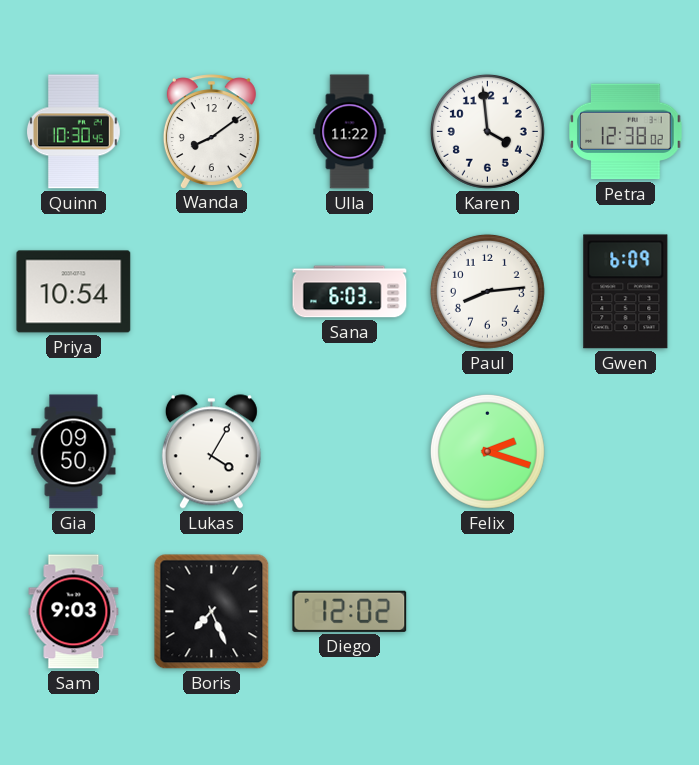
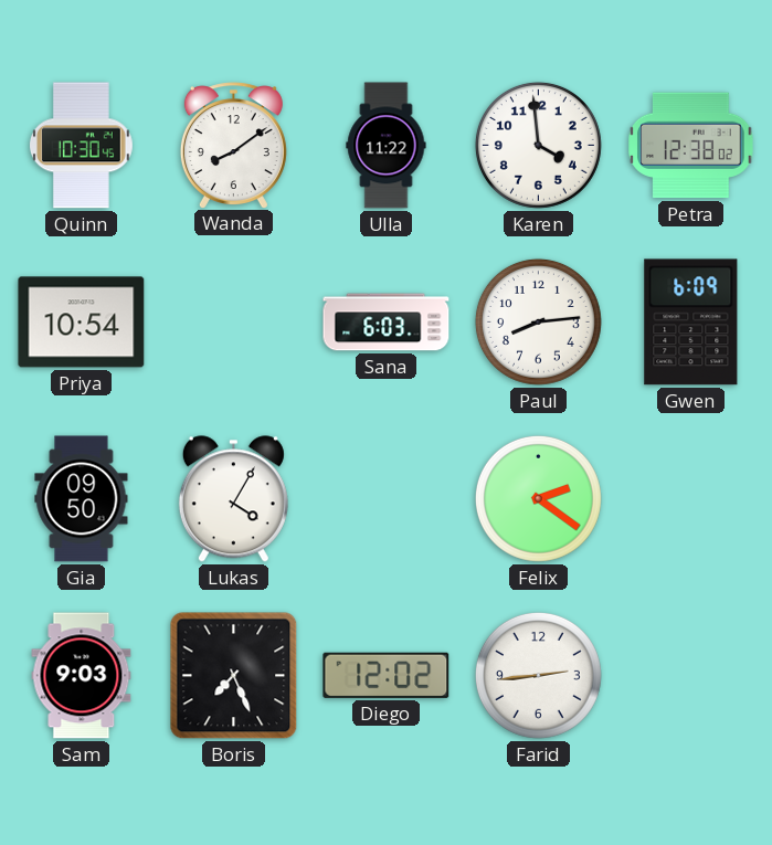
Felix: 2:18 -> 2:21
Farid: none -> 2:44
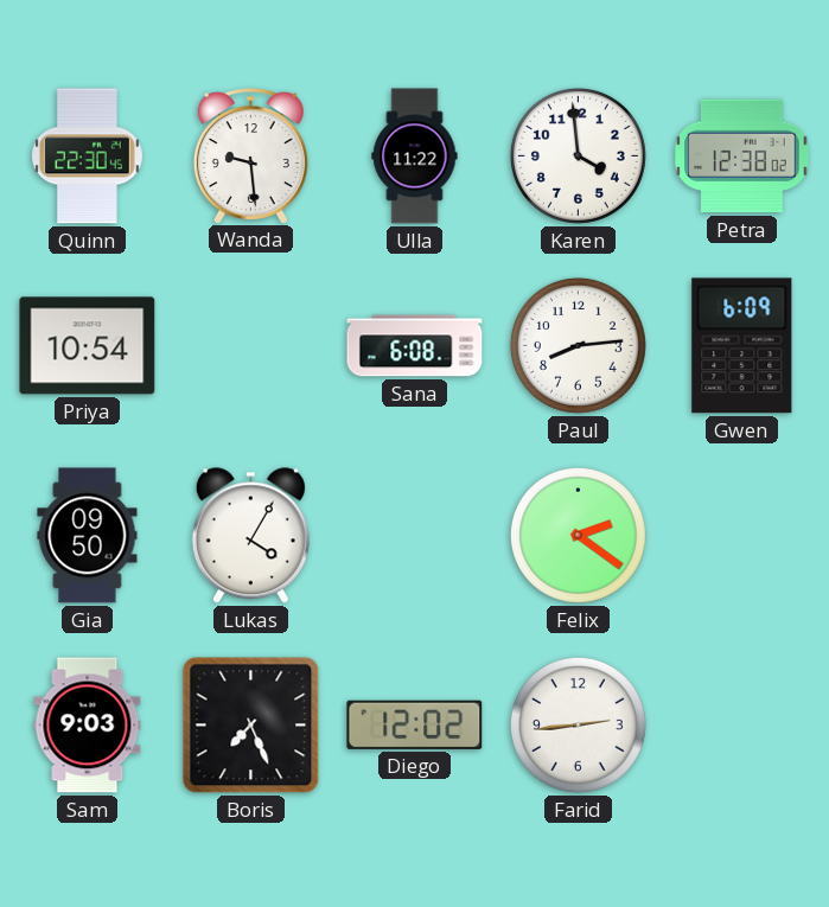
Quinn: 10:30 -> 22:30
Wanda: 8:09 -> 9:29
Sana: 6:03 -> 6:08
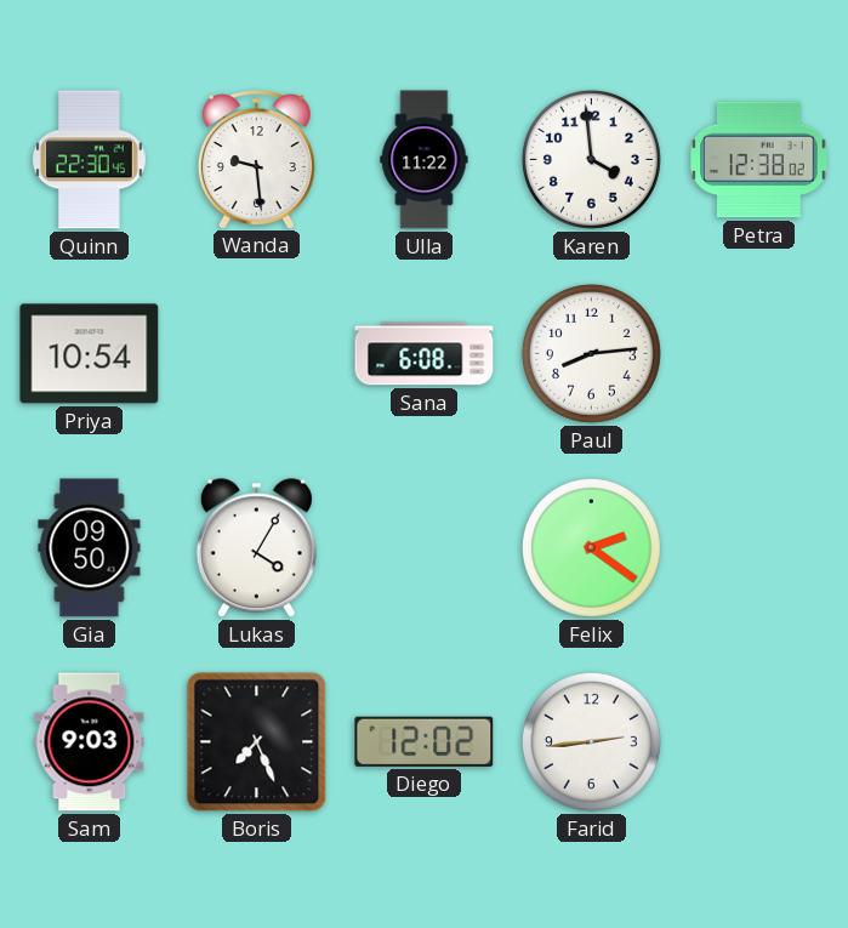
Gwen: 6:09 -> none
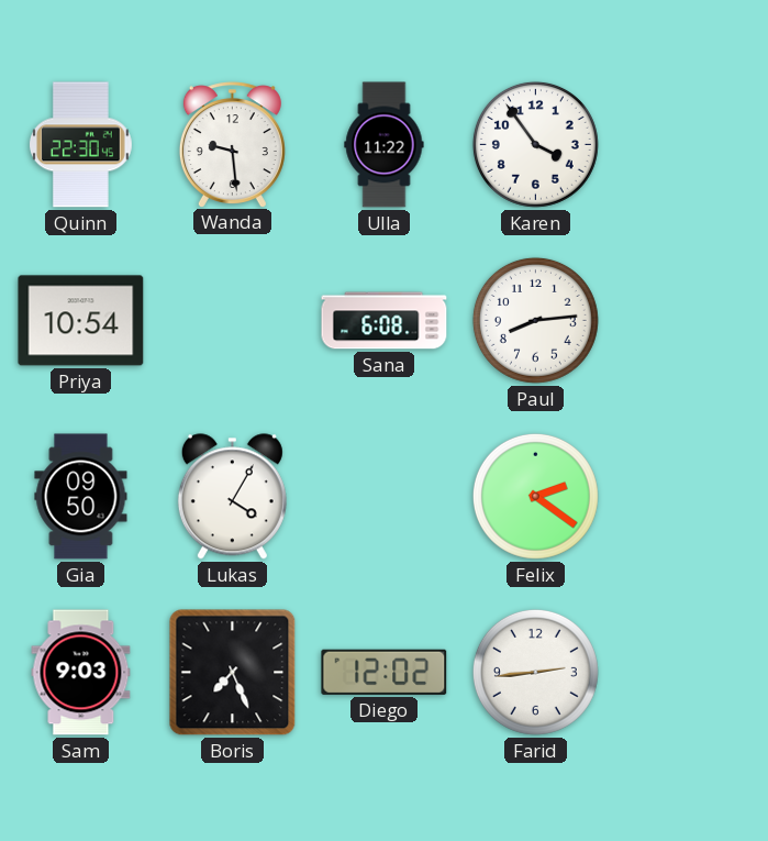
Karen: 3:59 -> 3:54
Petra: 12:38 -> none
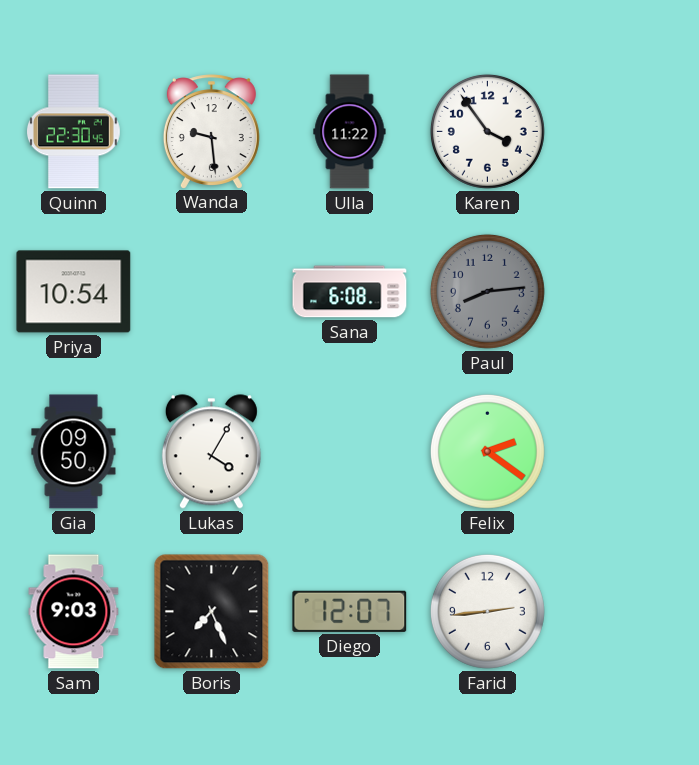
Paul dial: white -> grey
Diego: 12:02 -> 12:07
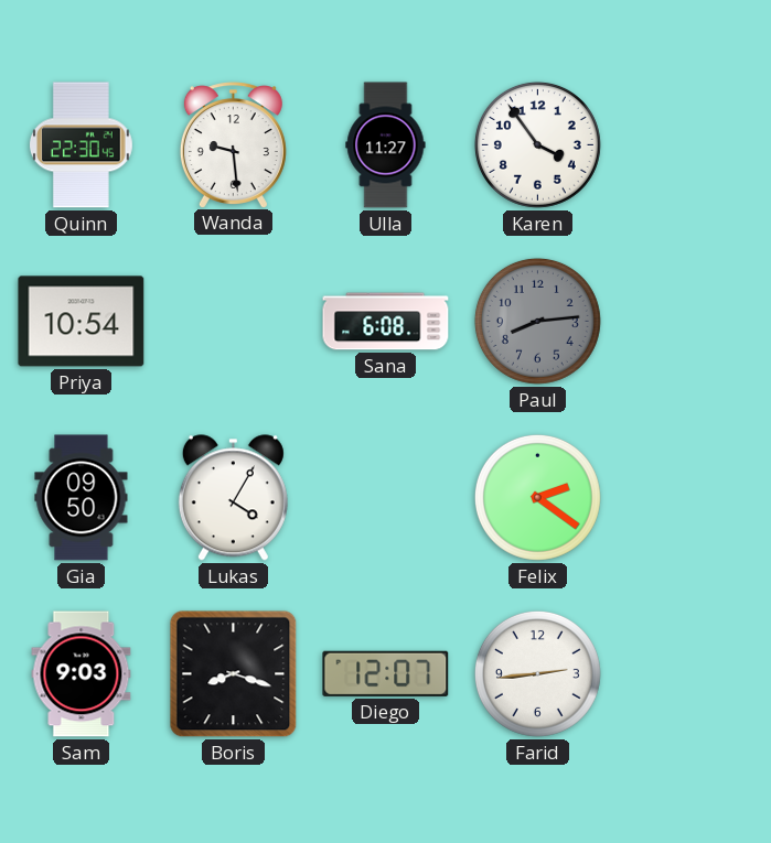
Ulla: 11:22 -> 11:27
Boris: 7:26 -> 8:18
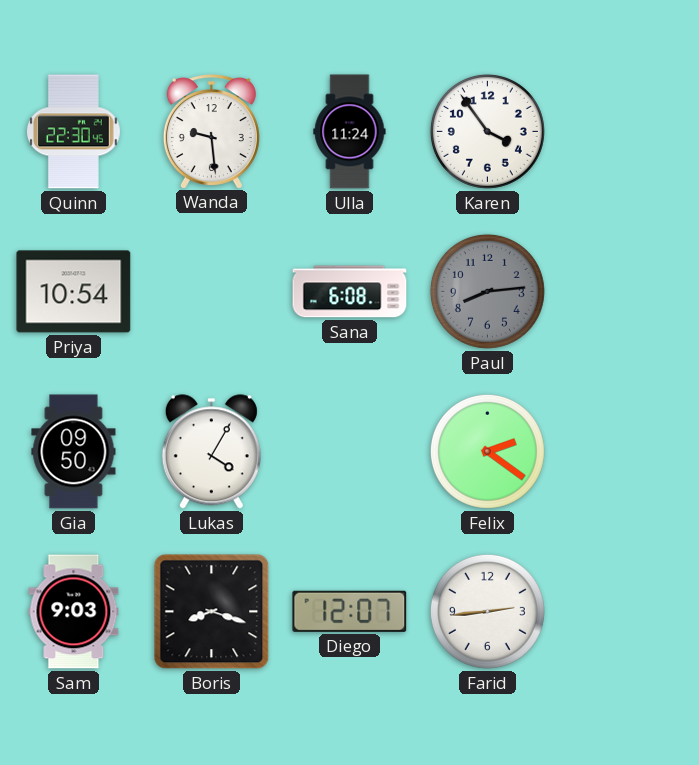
Ulla: 11:27 -> 11:24
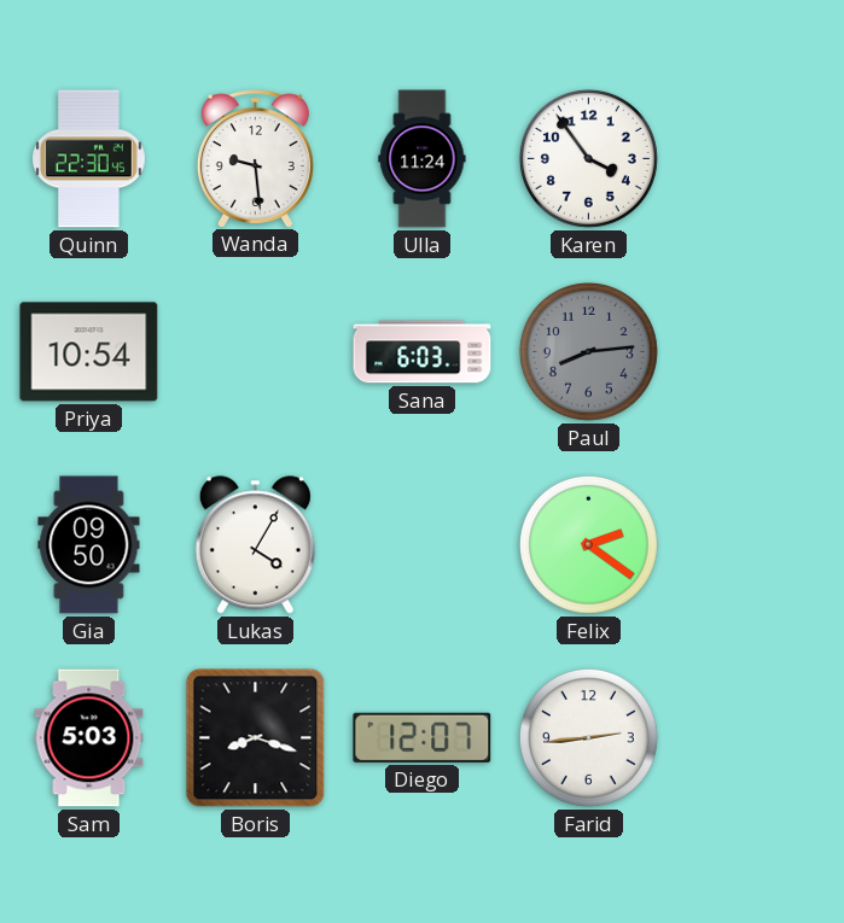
Sana: 6:08 -> 6:03
Sam: 9:03 -> 5:03
